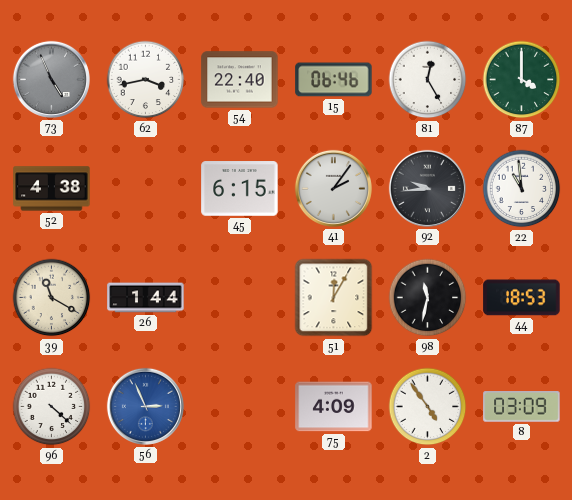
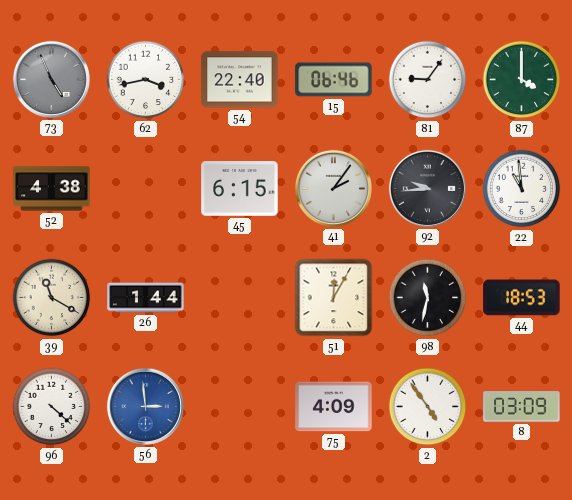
81: 12:25 -> 9:06
56: 2:56 -> 2:59
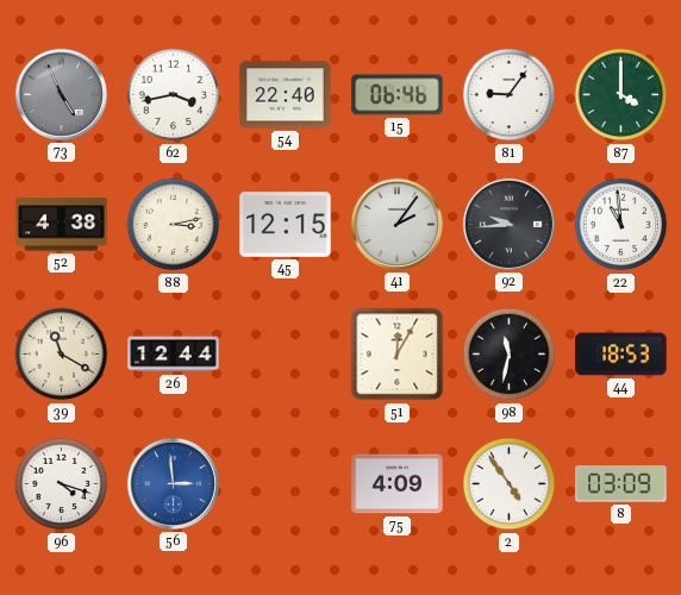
88: none -> 3:13
45: 6:15 -> 12:15
26: 1:44 -> 12:44
96: 4:22 -> 4:18
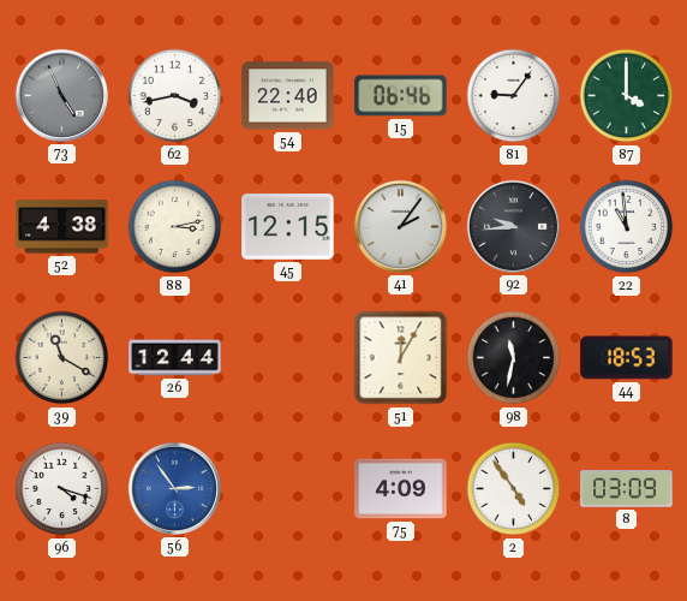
56: 2:59 -> 2:54
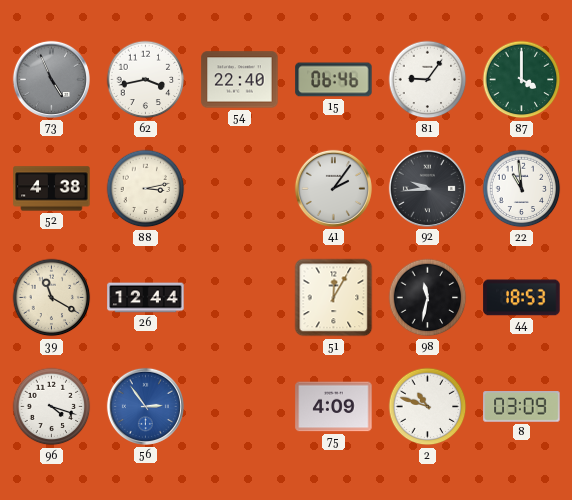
45: 12:15 -> none
2: 4:54 -> 10:48
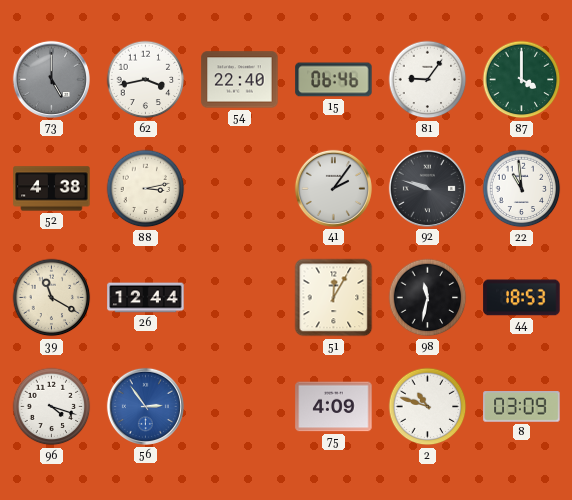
73: 4:56 -> 5:00
92: 9:44 -> 9:48
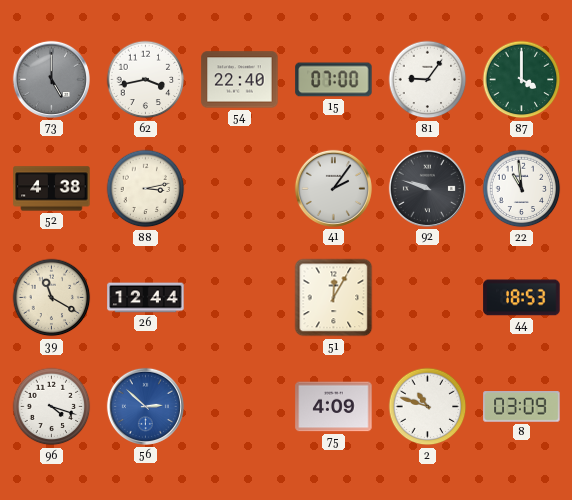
15: 06:46 -> 07:00
98: 11:32 -> none
56: 2:54 -> 2:52
